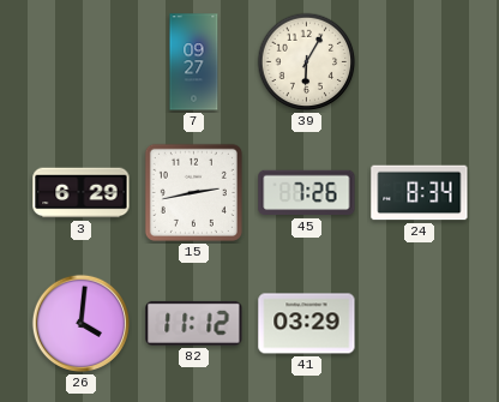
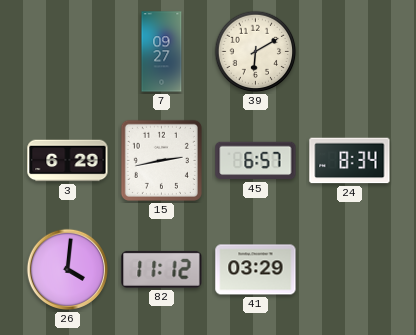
39: 6:05 -> 6:10
45: 7:26 -> 6:57
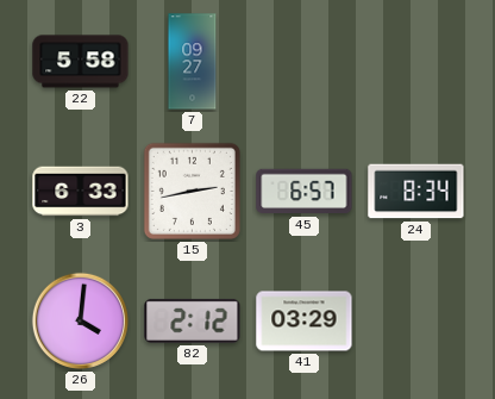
22: none -> 5:58
39: 6:10 -> none
3: 6:29 -> 6:33
82: 11:12 -> 2:12
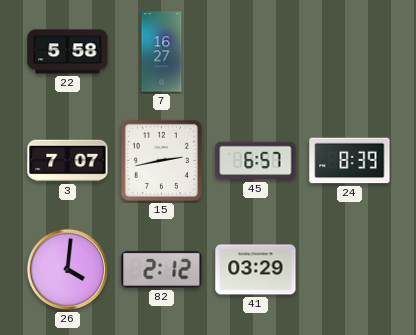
7: 09:27 -> 16:27
3: 6:33 -> 7:07
24: 8:34 -> 8:39
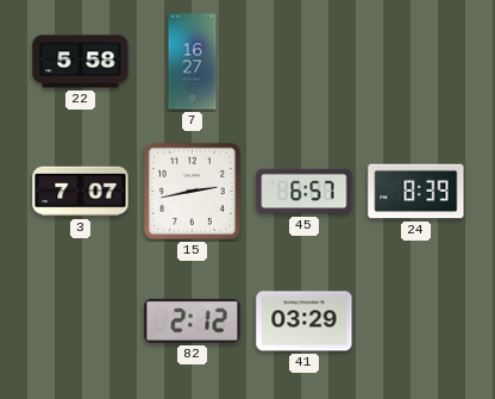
26: 4:01 -> none
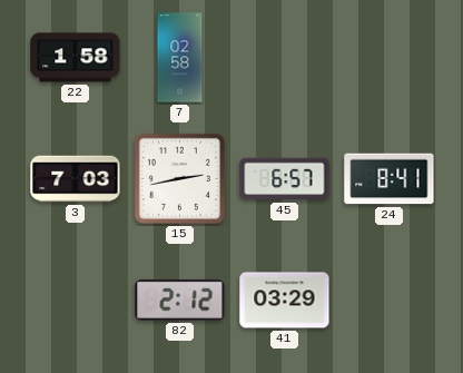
22: 5:58 -> 1:58
7: 16:27 -> 02:58
3: 7:07 -> 7:03
24: 8:39 -> 8:41
